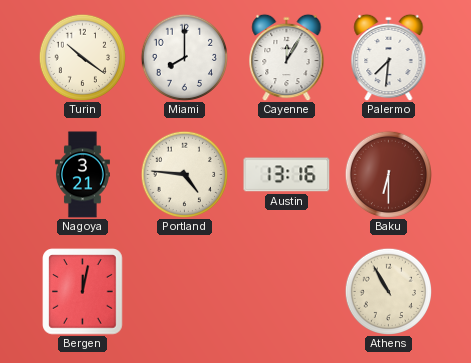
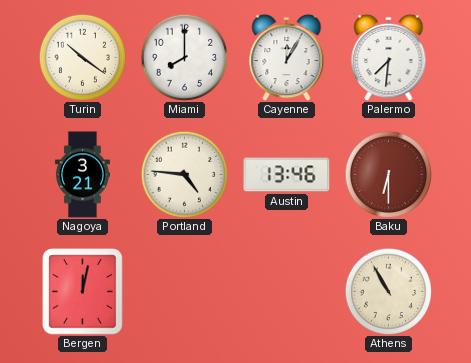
Austin: 13:16 -> 13:46
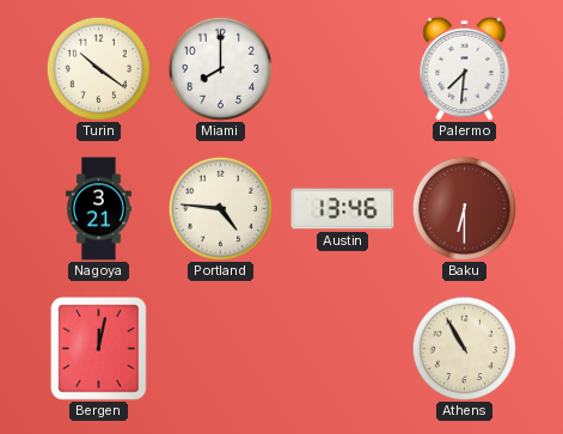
Cayenne: 12:05 -> none
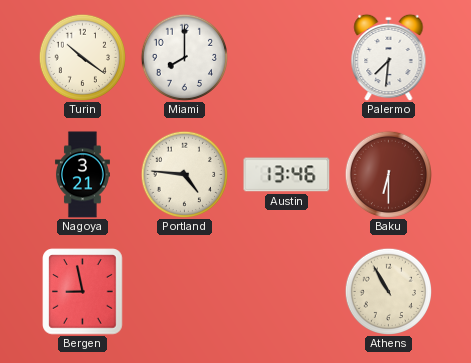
Bergen: 12:02 -> 8:58
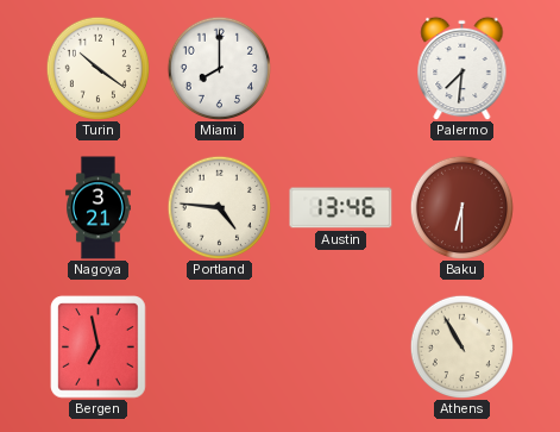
Bergen: 8:58 -> 6:58
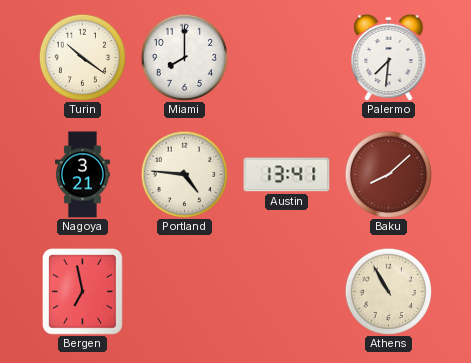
Austin: 13:46 -> 13:41
Baku: 6:30 -> 8:08
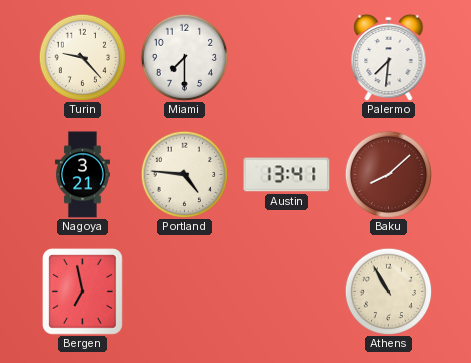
Turin: 10:21 -> 9:23
Miami: 8:00 -> 7:30
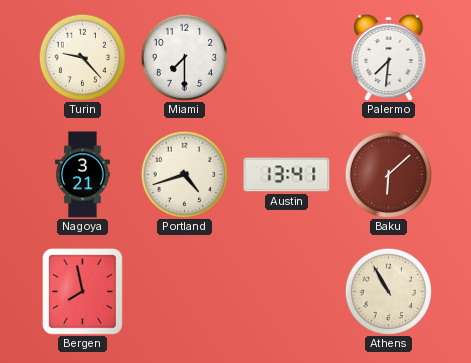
Portland: 4:46 -> 4:42
Baku: 8:08 -> 6:08
Bergen: 6:58 -> 7:58
